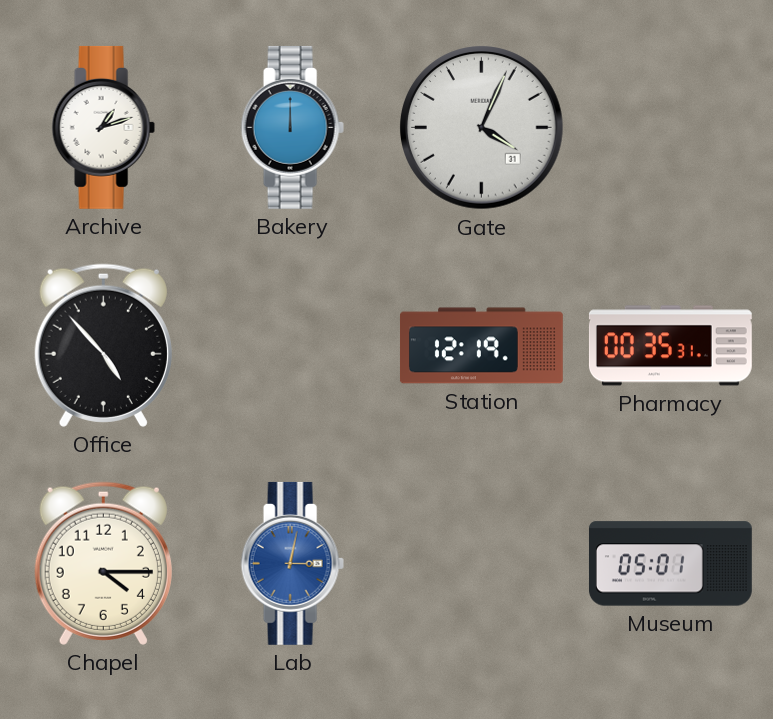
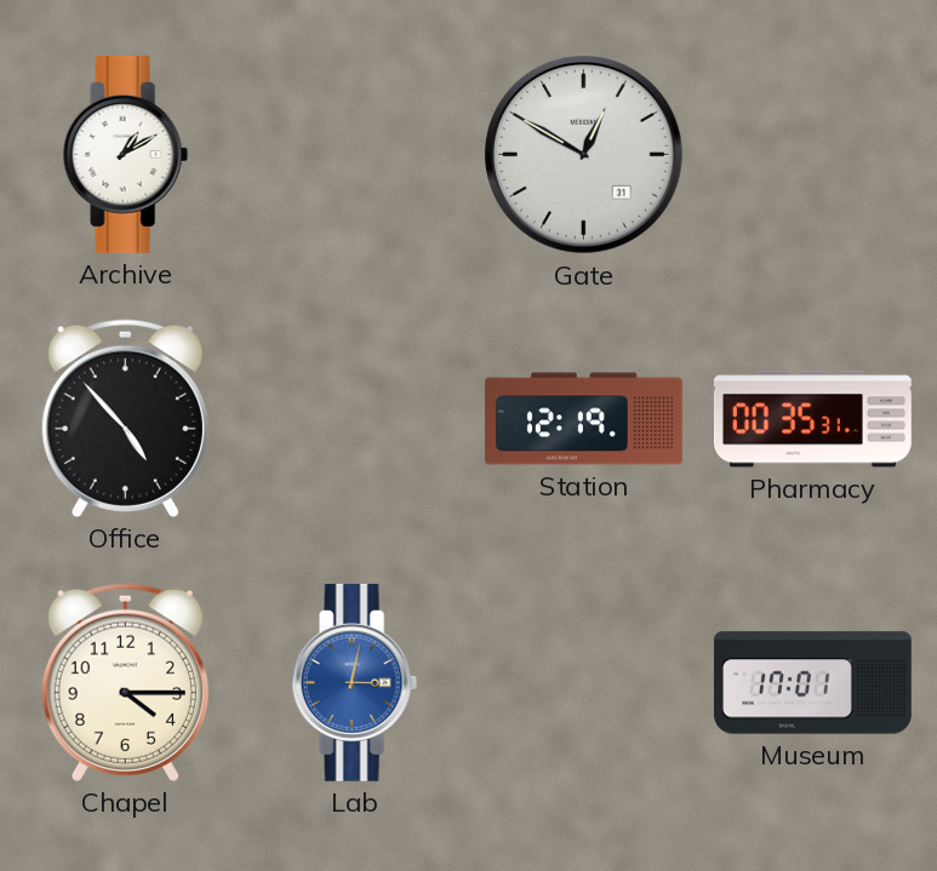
Archive: 1:12 -> 1:10
Bakery: 12:00 -> none
Gate: 4:04 -> 12:50
Museum: 05:01 -> 17:01
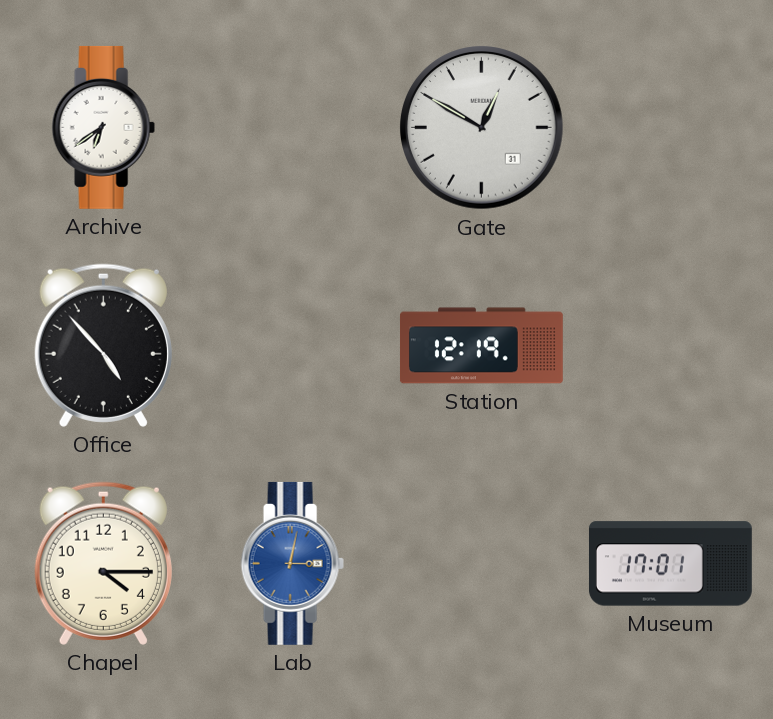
Archive: 1:10 -> 6:39
Pharmacy: 00:35 -> none
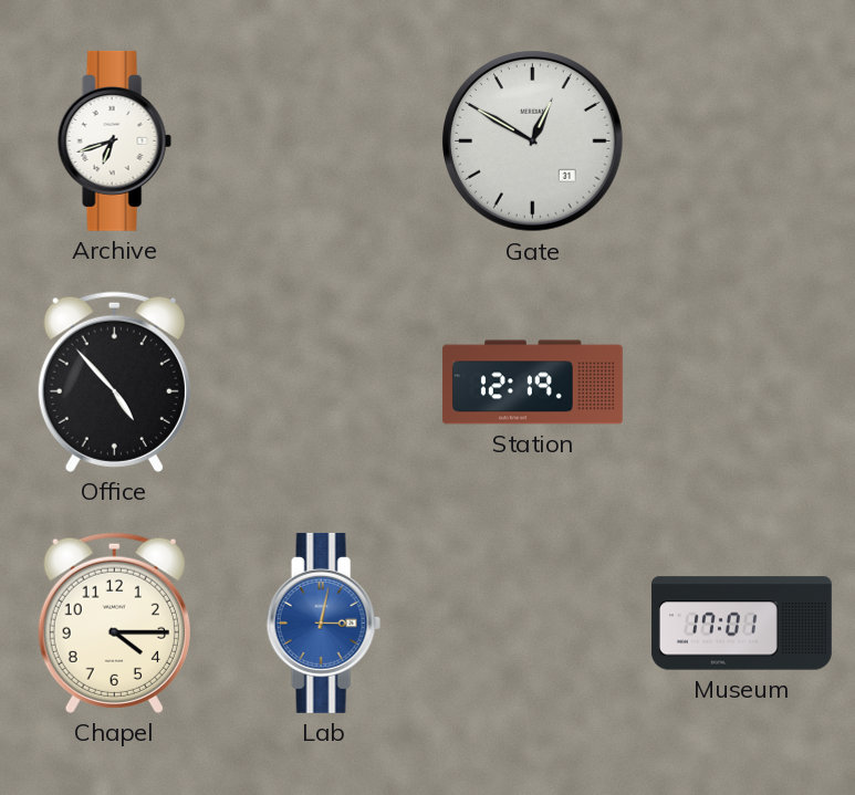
Archive: 6:39 -> 6:42
